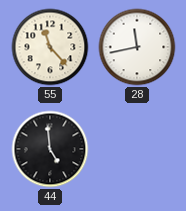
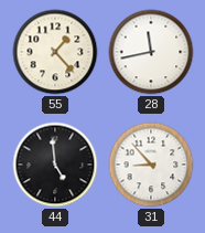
55: 11:23 -> 1:23
31: none -> 8:53
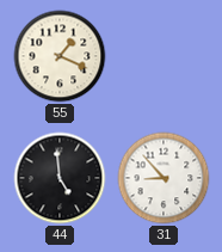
55: 1:23 -> 1:19
28: 11:43 -> none
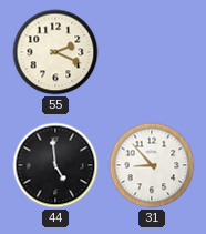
55: 1:19 -> 2:19
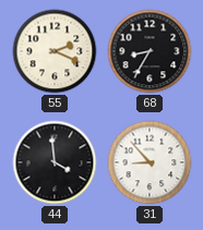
68: none -> 8:35
44: 4:59 -> 3:59
